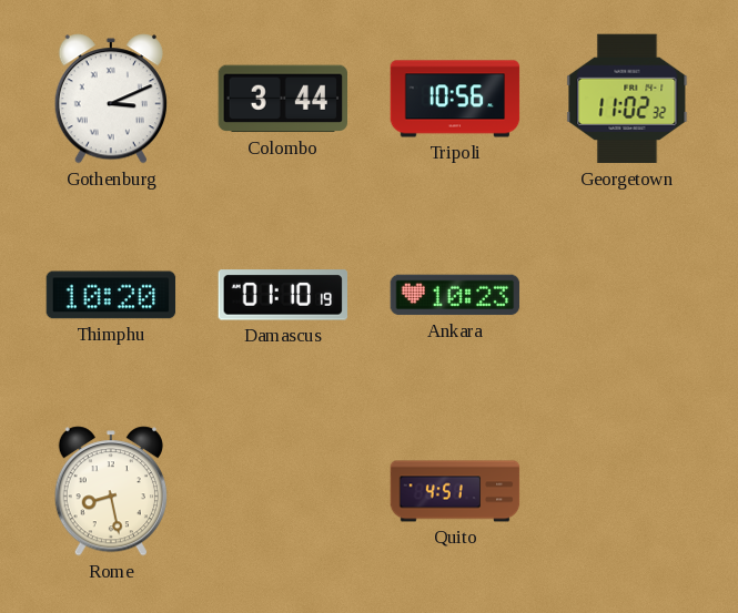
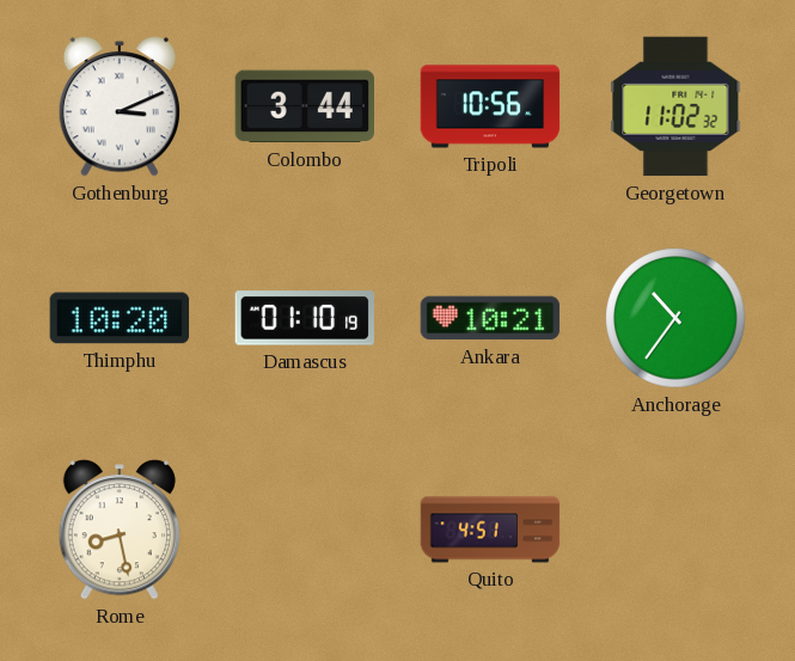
Ankara: 10:23 -> 10:21
Anchorage: none -> 10:36
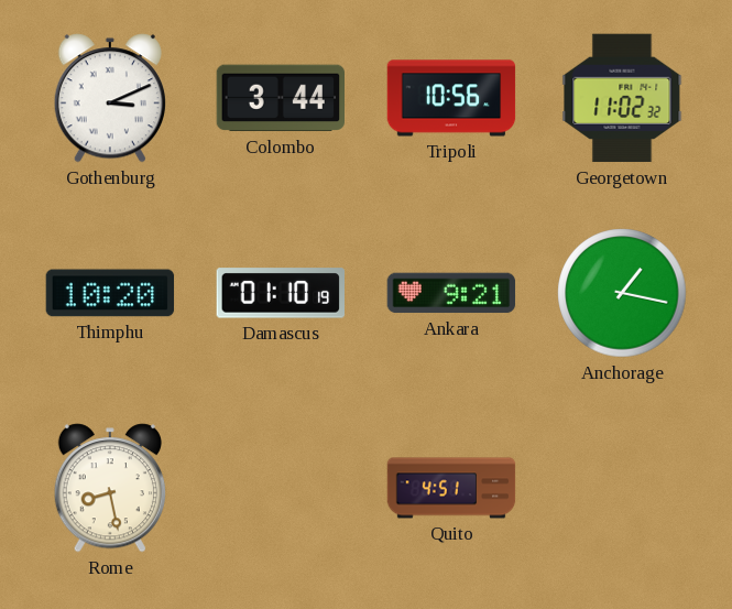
Ankara: 10:21 -> 9:21
Anchorage: 10:36 -> 1:17
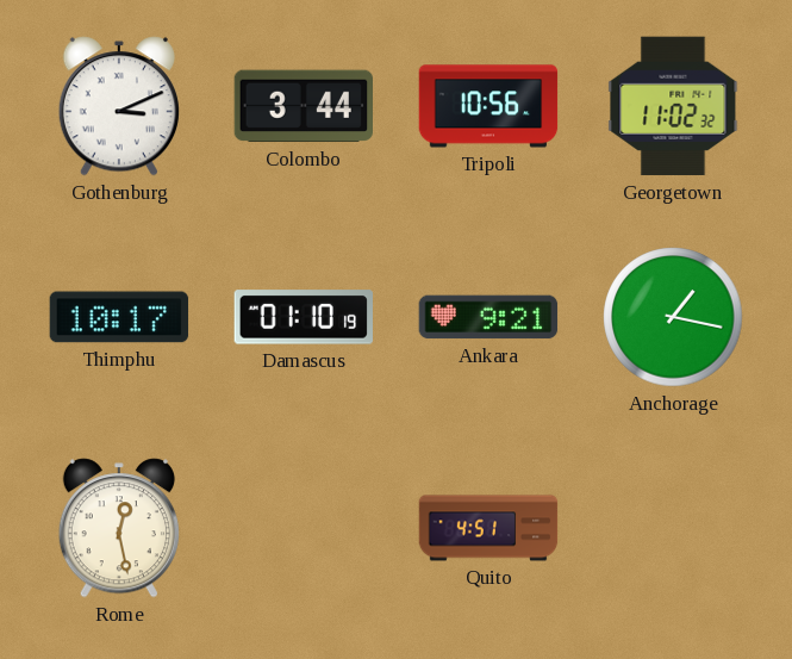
Thimphu: 10:20 -> 10:17
Rome: 8:28 -> 12:28
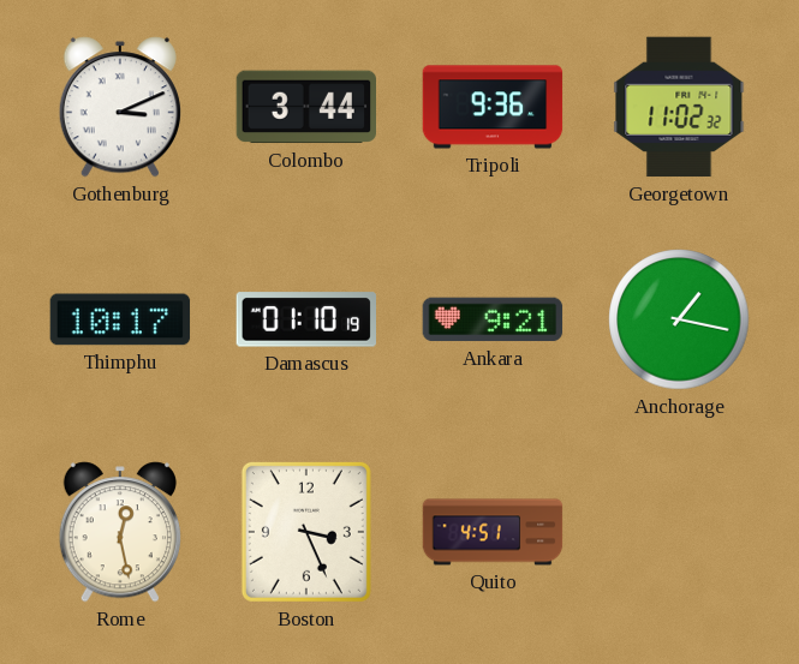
Tripoli: 10:56 -> 9:36
Boston: none -> 3:26
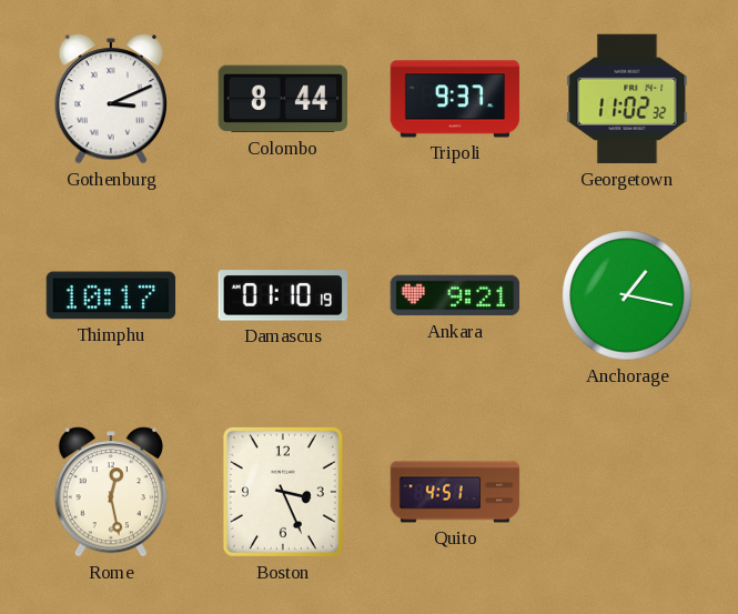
Colombo: 3:44 -> 8:44
Tripoli: 9:36 -> 9:37
